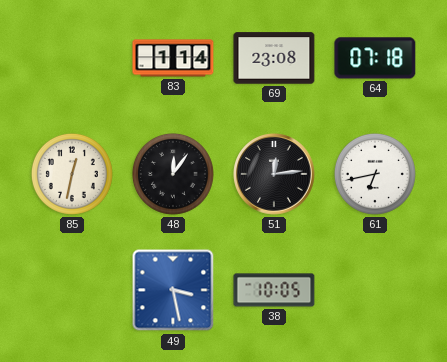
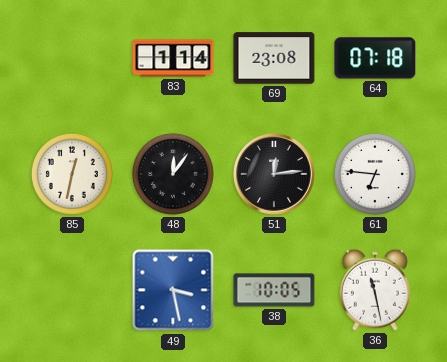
61: 6:43 -> 6:46
36: none -> 11:28
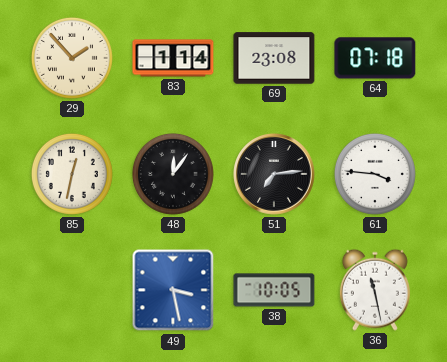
29: none -> 1:53
51: 12:14 -> 7:14
61: 6:46 -> 3:46
